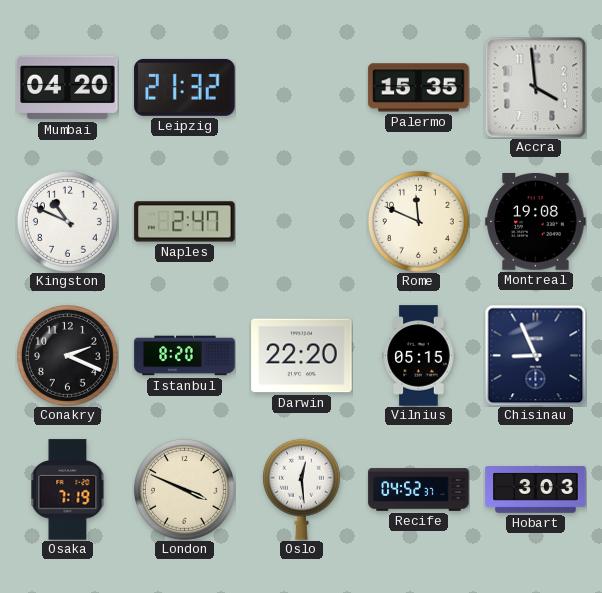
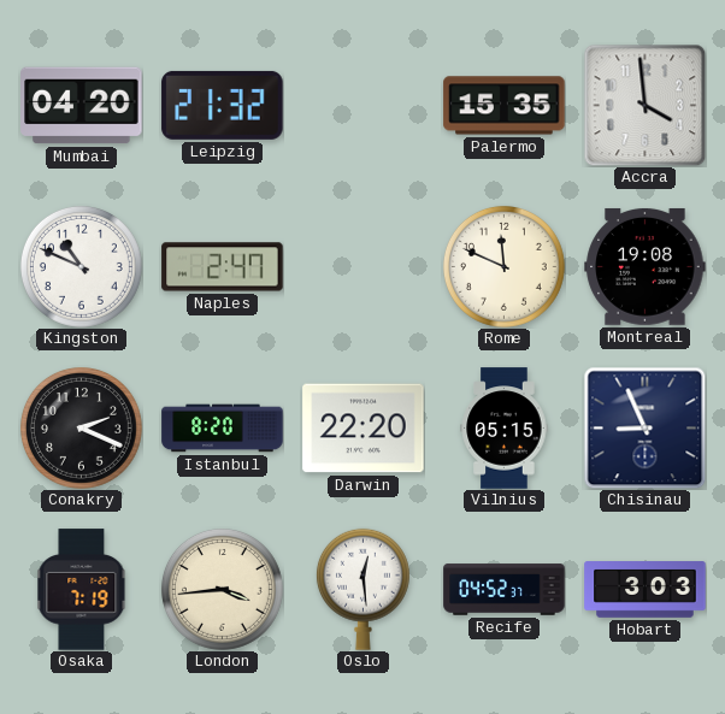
London: 3:49 -> 3:44
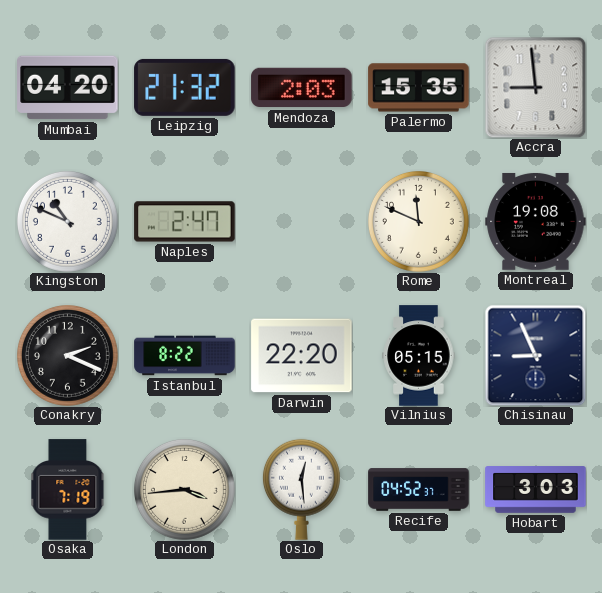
Mendoza: none -> 2:03
Accra: 3:59 -> 8:59
Istanbul: 8:20 -> 8:22
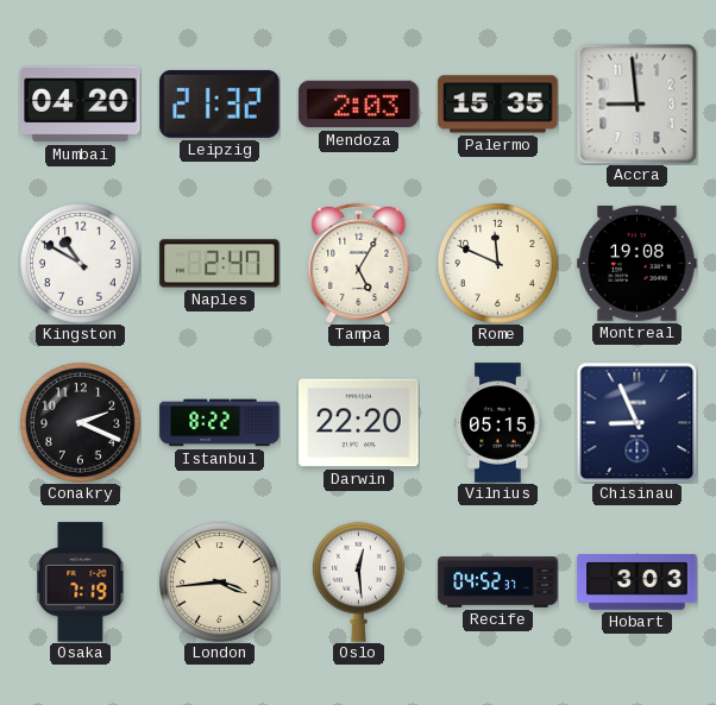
Kingston: 10:49 -> 10:50
Tampa: none -> 5:05
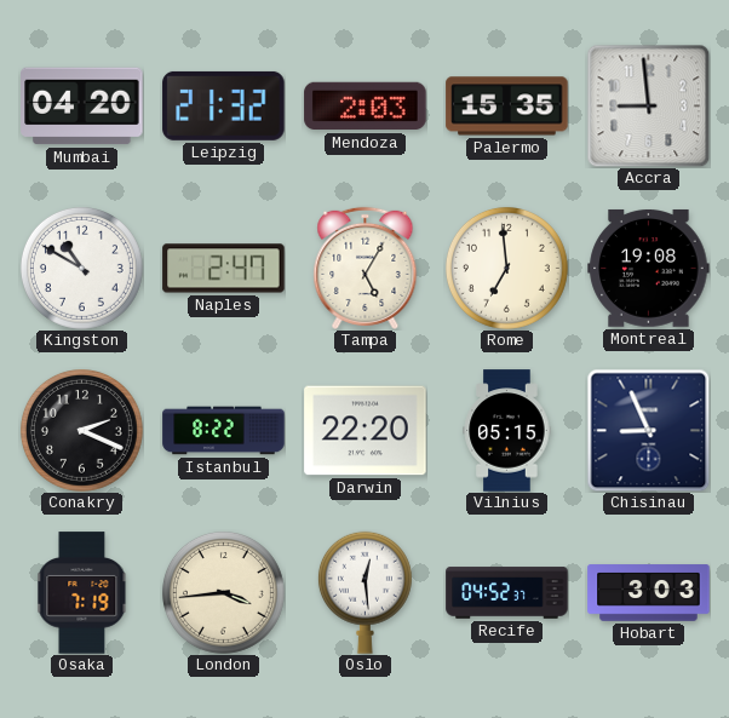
Rome: 11:49 -> 6:59
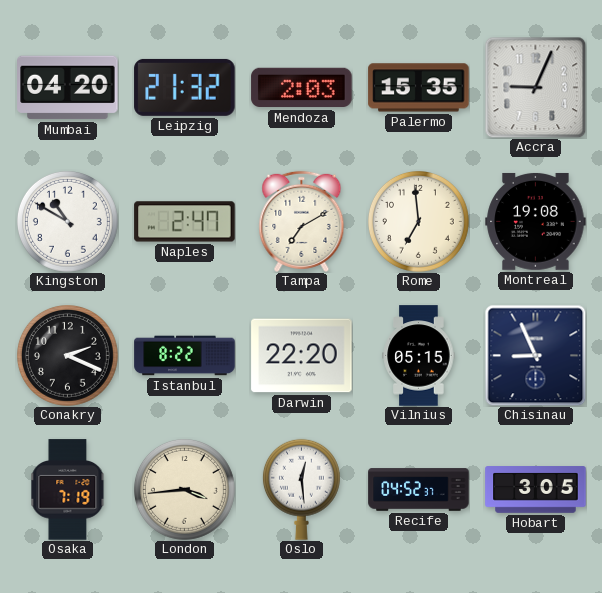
Accra: 8:59 -> 9:04
Tampa: 5:05 -> 7:10
Hobart: 3:03 -> 3:05
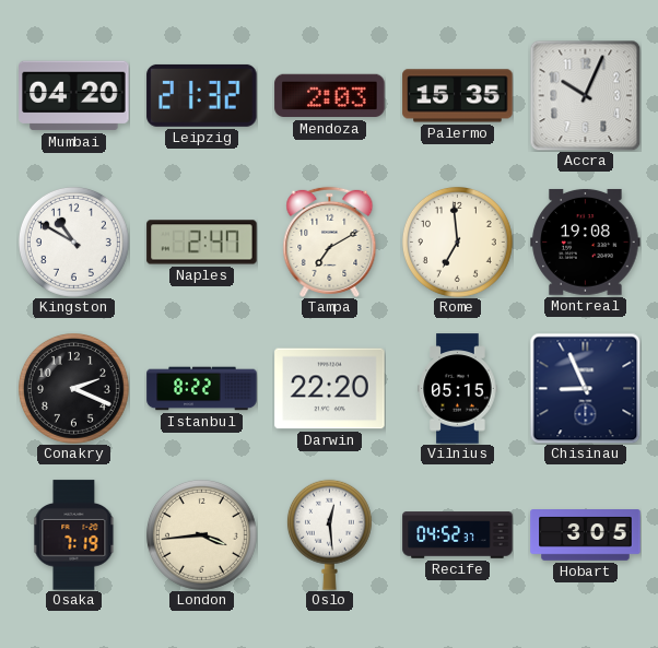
Accra: 9:04 -> 10:04
